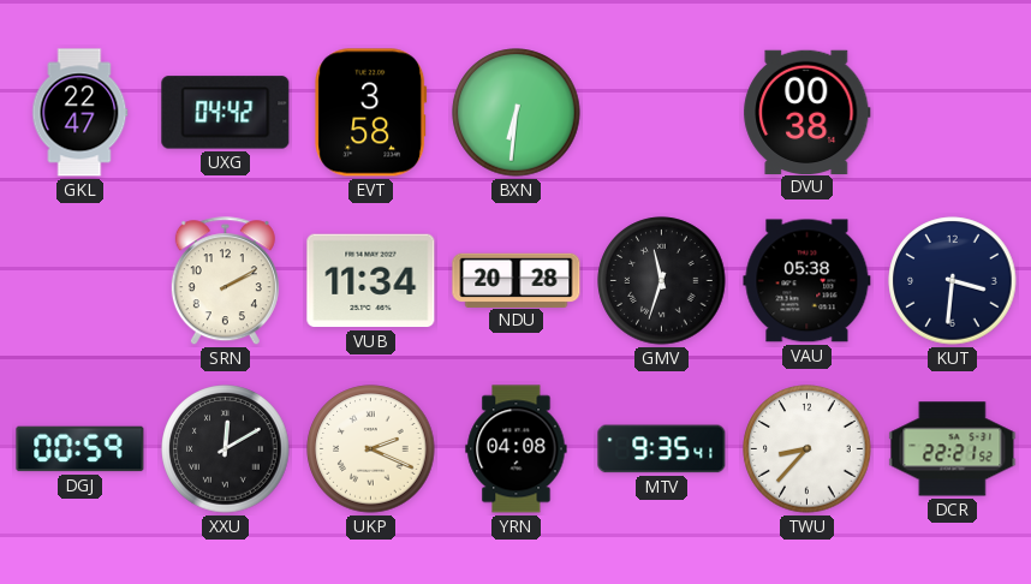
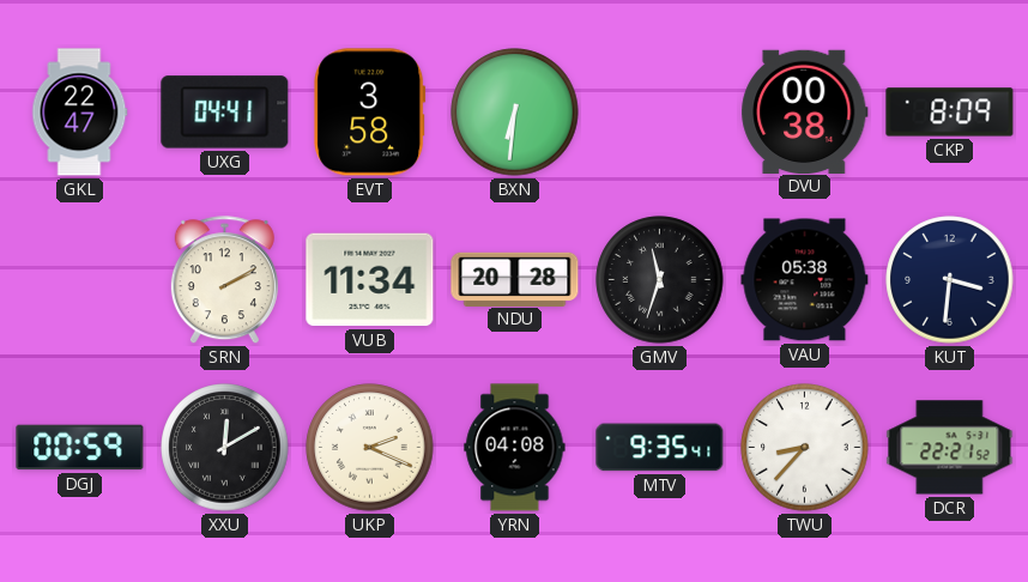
UXG: 04:42 -> 04:41
CKP: none -> 8:09
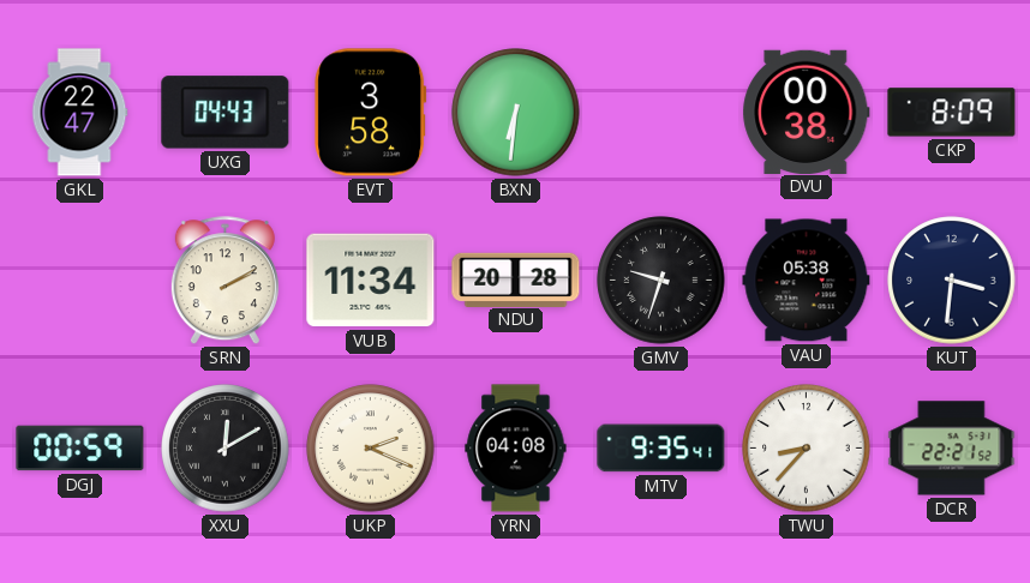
UXG: 04:41 -> 04:43
GMV: 11:33 -> 9:33
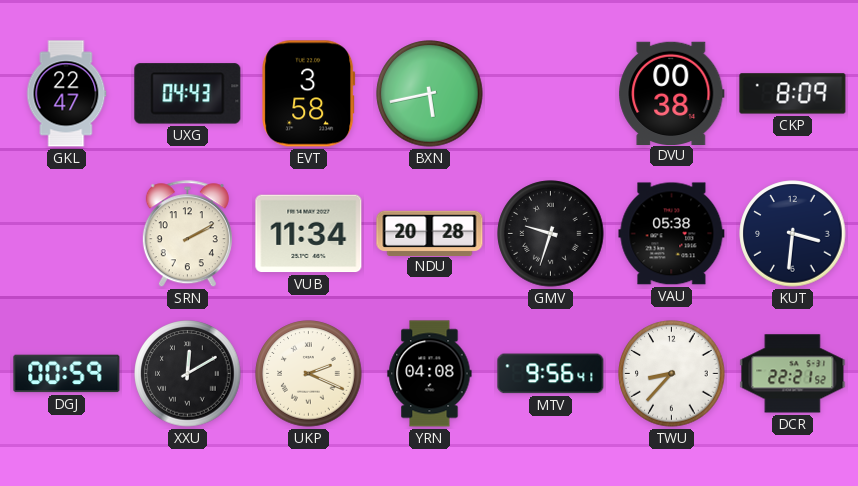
BXN: 6:31 -> 5:43
MTV: 9:35 -> 9:56
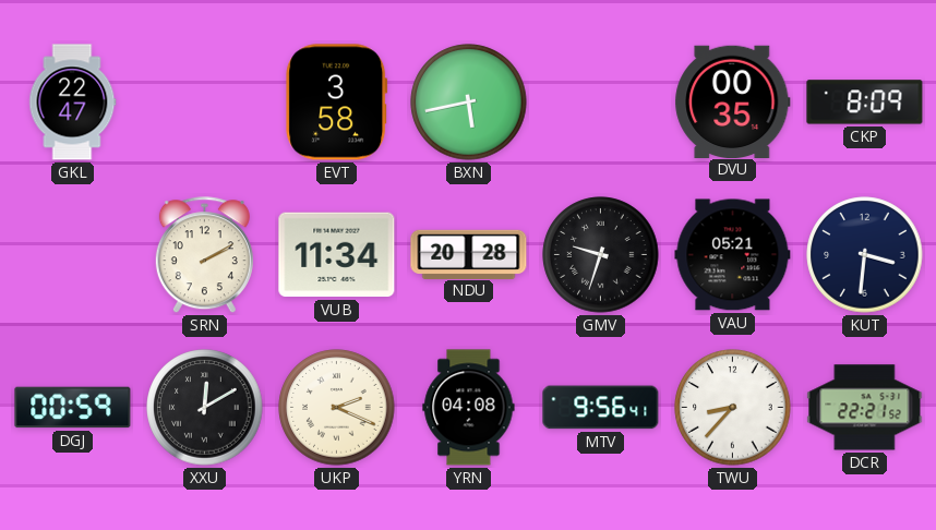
UXG: 04:43 -> none
DVU: 00:38 -> 00:35
VAU: 05:38 -> 05:21
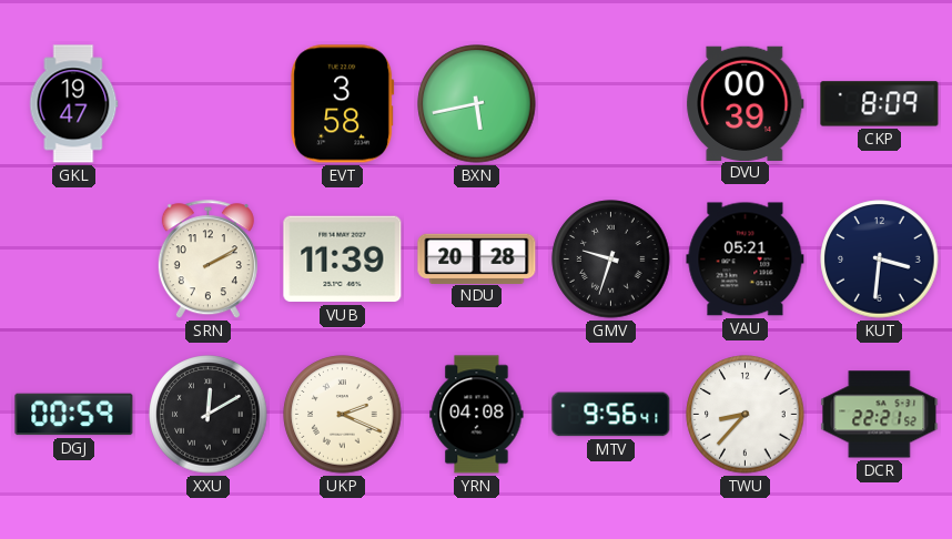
GKL: 22:47 -> 19:47
DVU: 00:35 -> 00:39
VUB: 11:34 -> 11:39
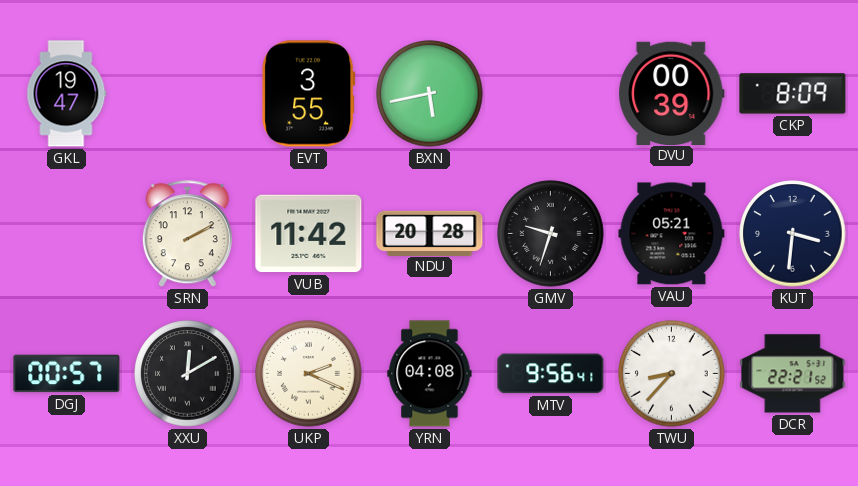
EVT: 3:58 -> 3:55
VUB: 11:39 -> 11:42
DGJ: 00:59 -> 00:57
